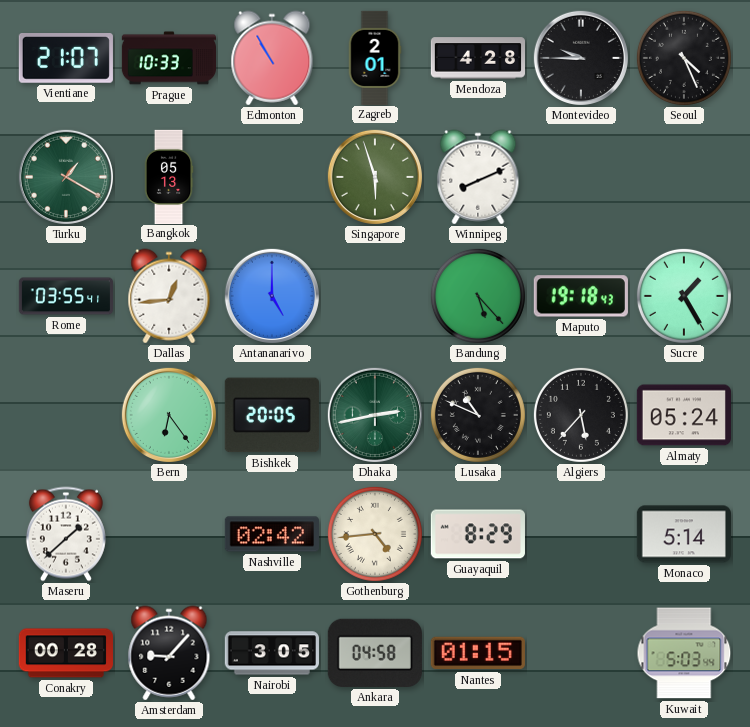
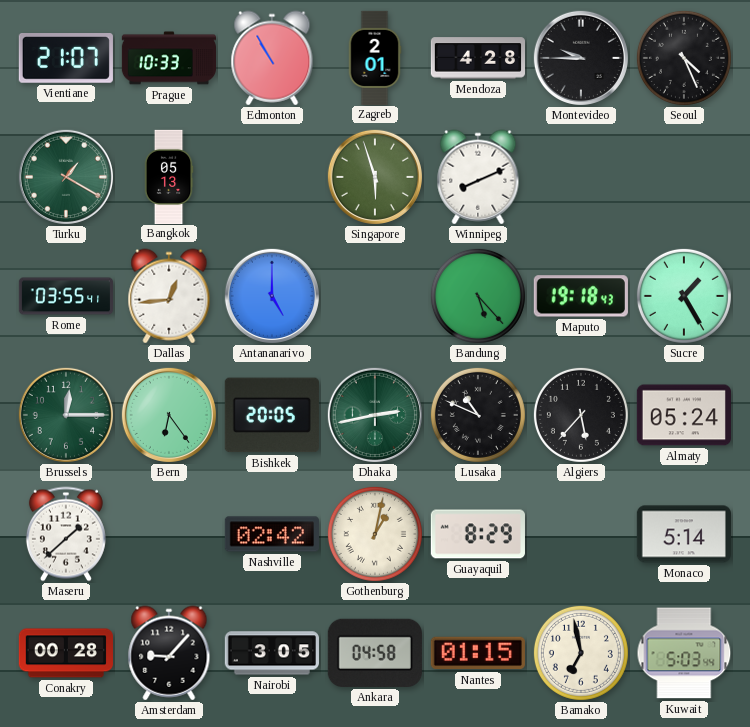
Brussels: none -> 12:15
Gothenburg: 4:44 -> 1:02
Bamako: none -> 6:58
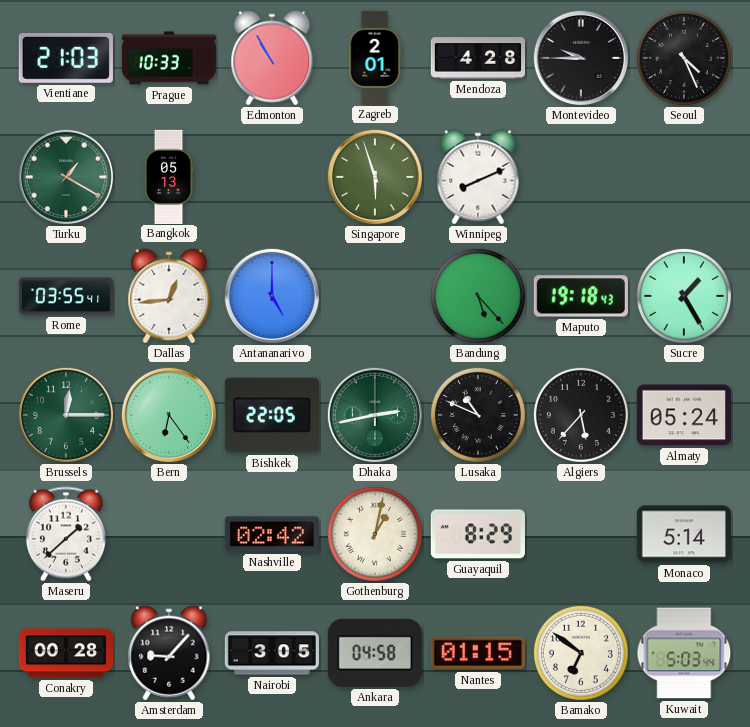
Vientiane: 21:07 -> 21:03
Bishkek: 20:05 -> 22:05
Bamako: 6:58 -> 6:51
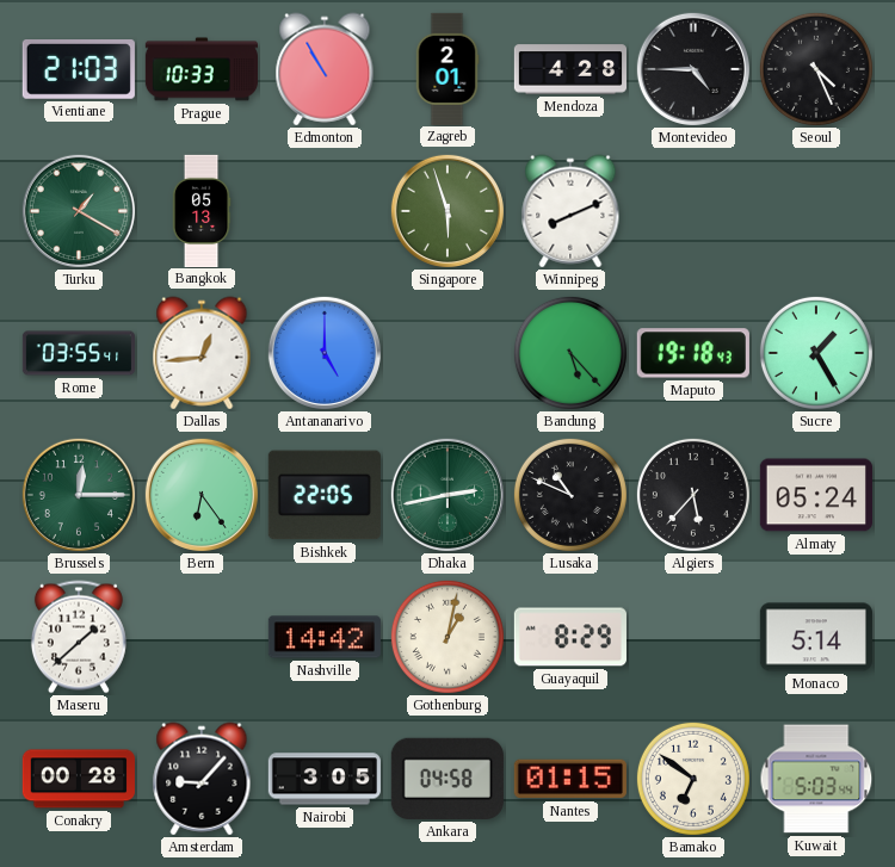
Montevideo: 9:45 -> 4:45
Nashville: 02:42 -> 14:42
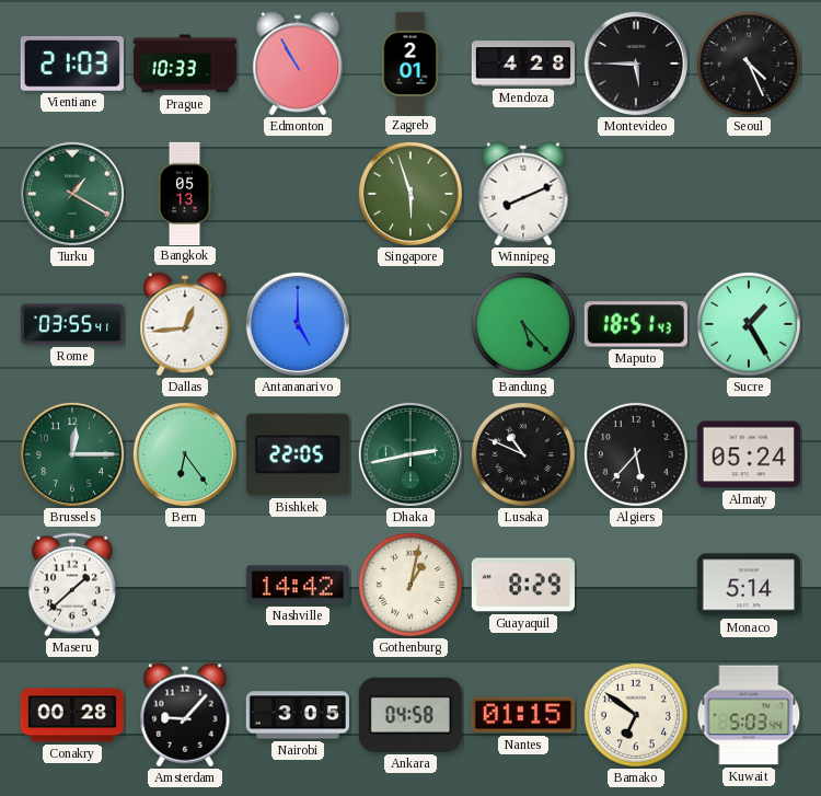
Montevideo: 4:45 -> 5:45
Maputo: 19:18 -> 18:51
